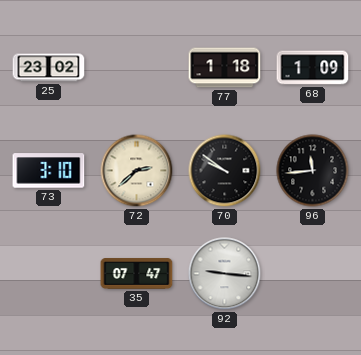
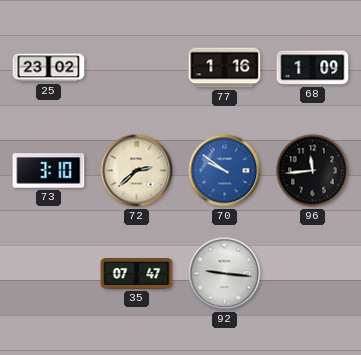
77: 1:18 -> 1:16
70 dial: black -> blue
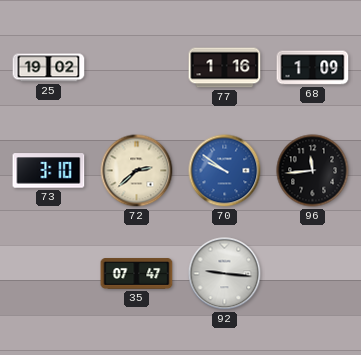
25: 23:02 -> 19:02
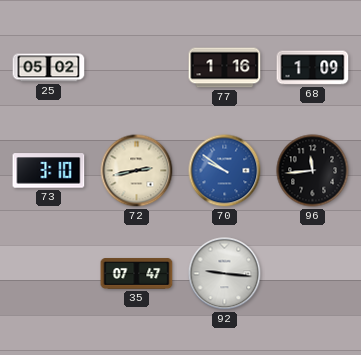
25: 19:02 -> 05:02
72: 2:38 -> 2:43
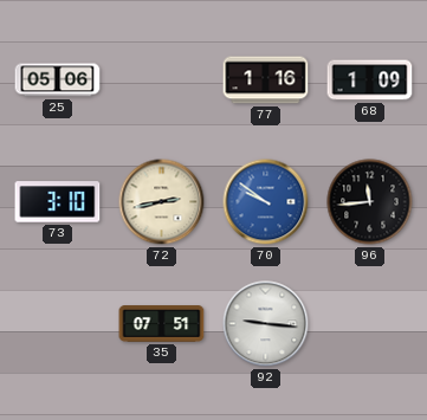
25: 05:02 -> 05:06
35: 07:47 -> 07:51
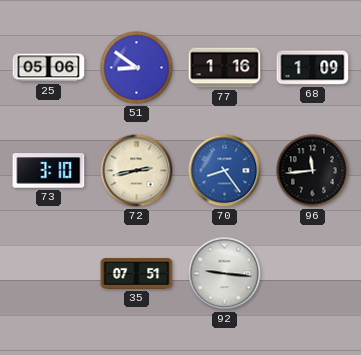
51: none -> 8:51
70: 9:51 -> 8:24
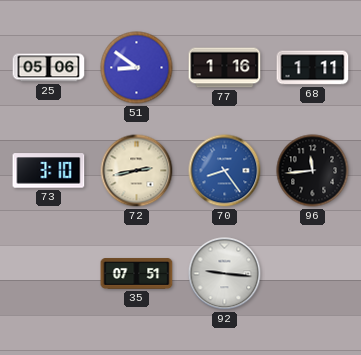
68: 1:09 -> 1:11
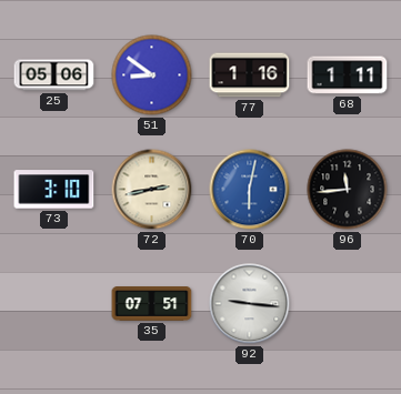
70: 8:24 -> 6:02
